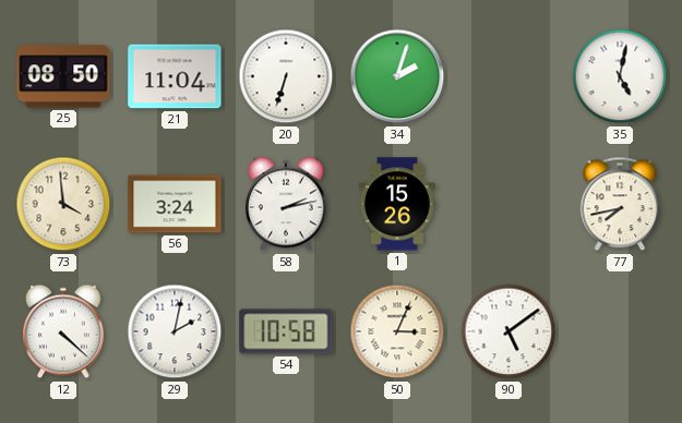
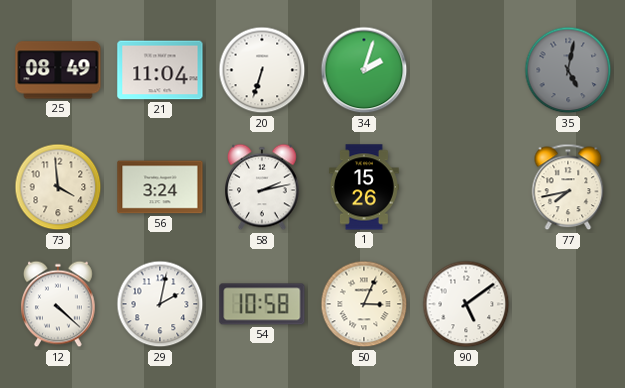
25: 08:50 -> 08:49
35 dial: white -> grey
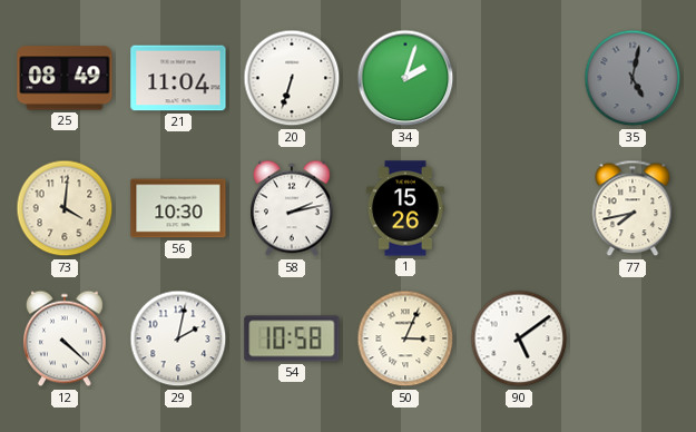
73: 3:59 -> 4:01
56: 3:24 -> 10:30
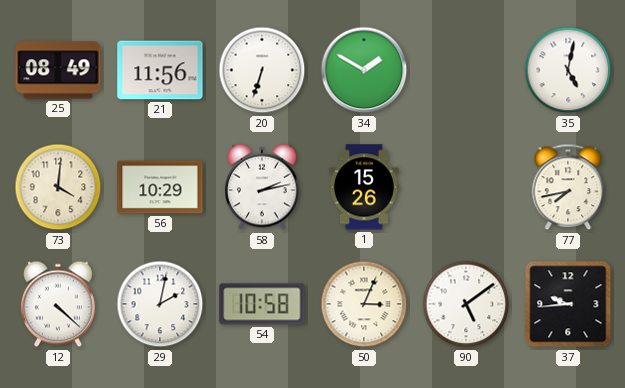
21: 11:04 -> 11:56
34: 2:03 -> 1:50
35 dial: grey -> white
56: 10:30 -> 10:29
37: none -> 9:44
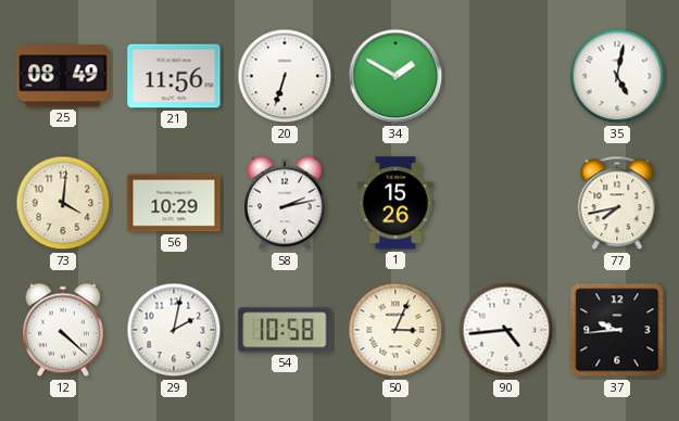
90: 5:09 -> 4:44
